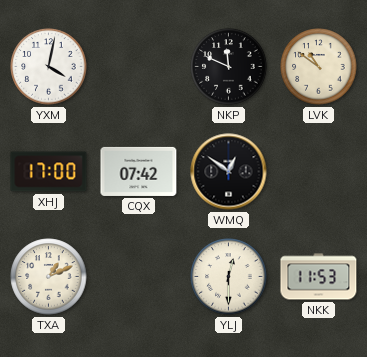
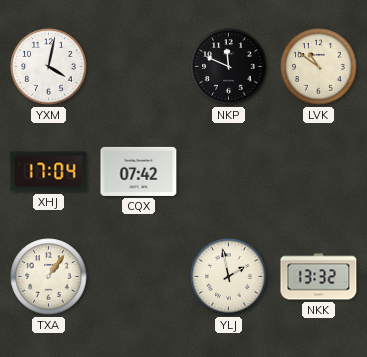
XHJ: 17:00 -> 17:04
WMQ: 12:51 -> none
TXA: 1:11 -> 1:06
YLJ: 12:30 -> 1:58
NKK: 11:53 -> 13:32
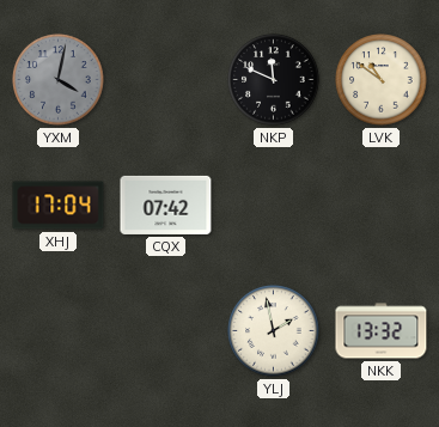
YXM dial: white -> grey
TXA: 1:06 -> none
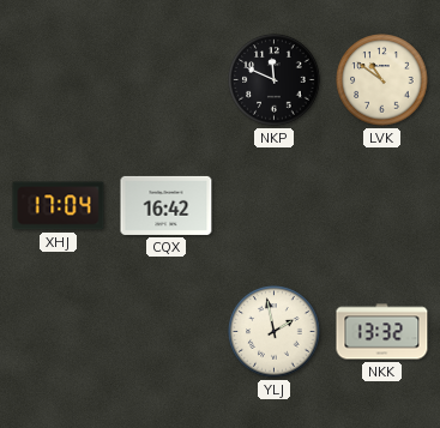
YXM: 4:02 -> none
CQX: 07:42 -> 16:42
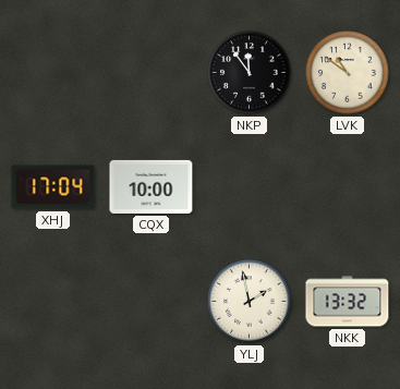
NKP: 11:49 -> 11:54
CQX: 16:42 -> 10:00
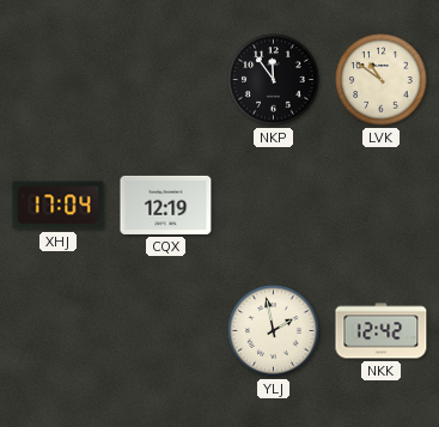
CQX: 10:00 -> 12:19
NKK: 13:32 -> 12:42
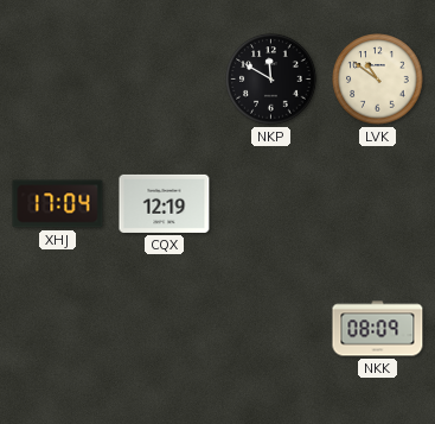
NKP: 11:54 -> 11:50
YLJ: 1:58 -> none
NKK: 12:42 -> 08:09
